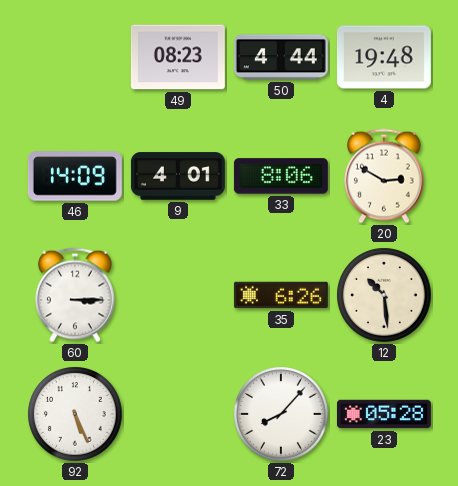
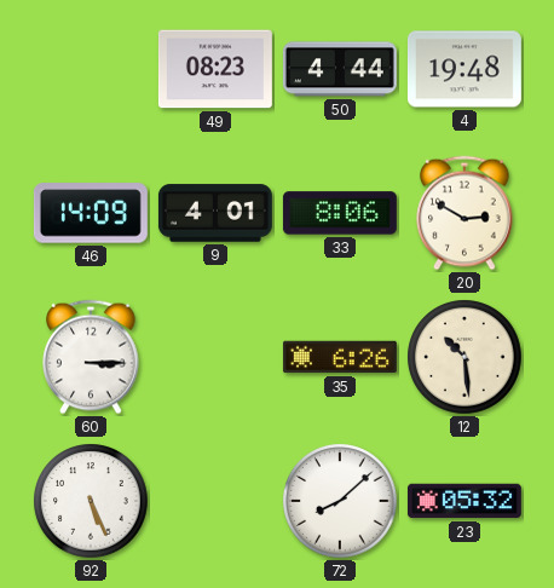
72: 8:07 -> 8:08
23: 05:28 -> 05:32
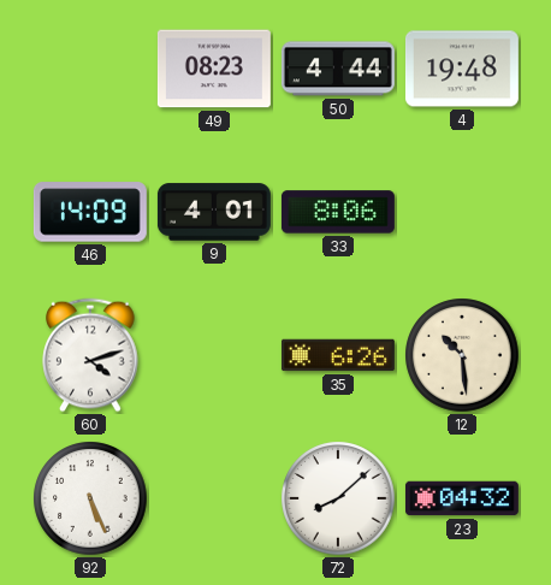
20: 2:50 -> none
60: 3:15 -> 4:12
23: 05:32 -> 04:32
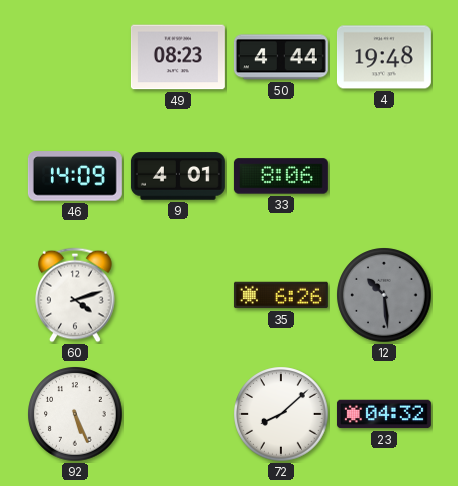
12 dial: cream -> grey
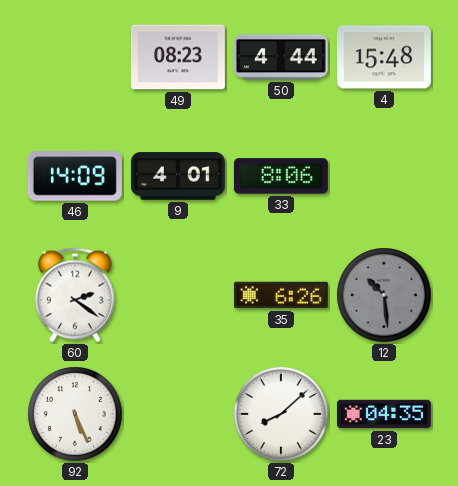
4: 19:48 -> 15:48
60: 4:12 -> 2:21
23: 04:32 -> 04:35
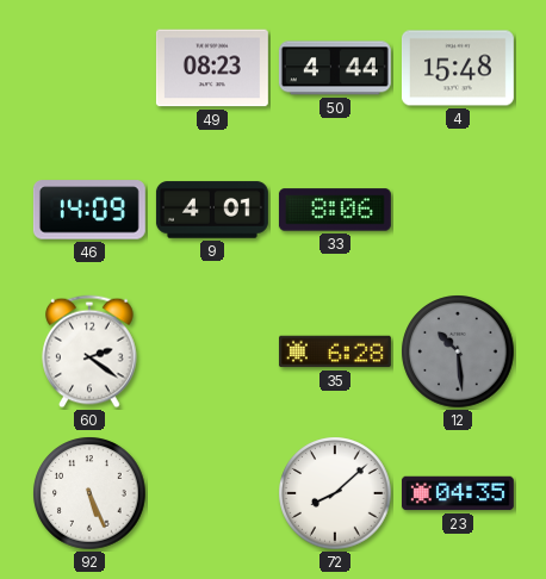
35: 6:26 -> 6:28
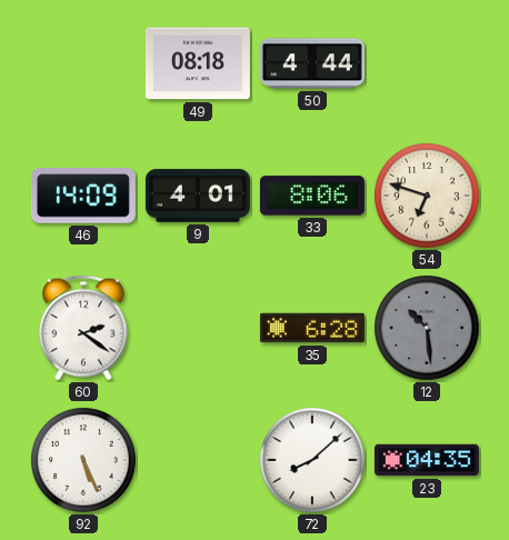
49: 08:23 -> 08:18
4: 15:48 -> none
54: none -> 6:48
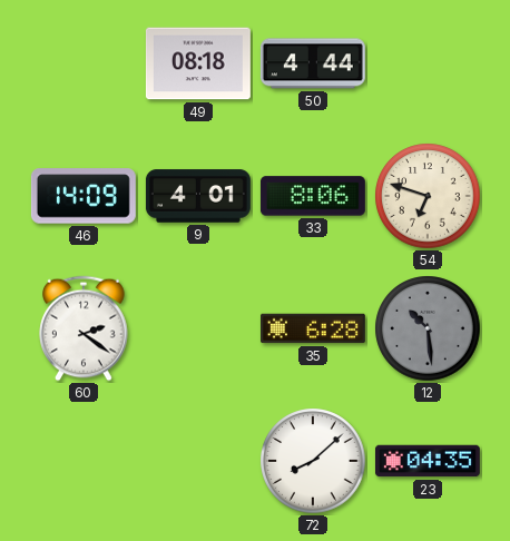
92: 5:26 -> none
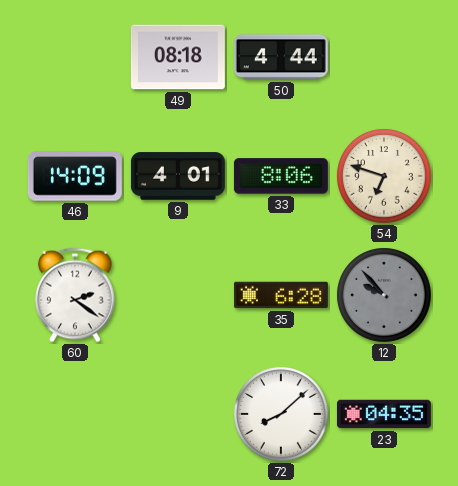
12: 10:29 -> 9:53
